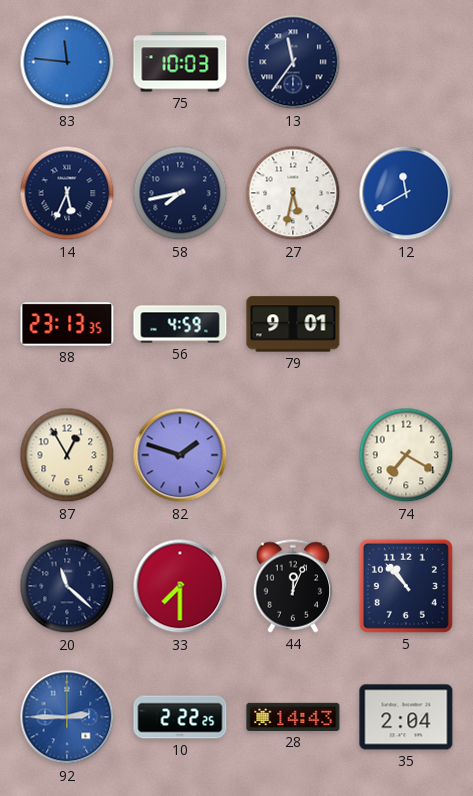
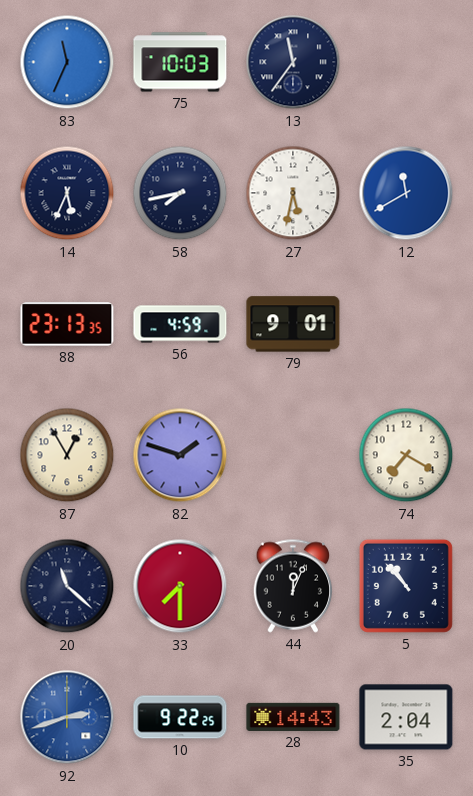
83: 11:46 -> 11:34
92: 2:45 -> 2:42
10: 2:22 -> 9:22
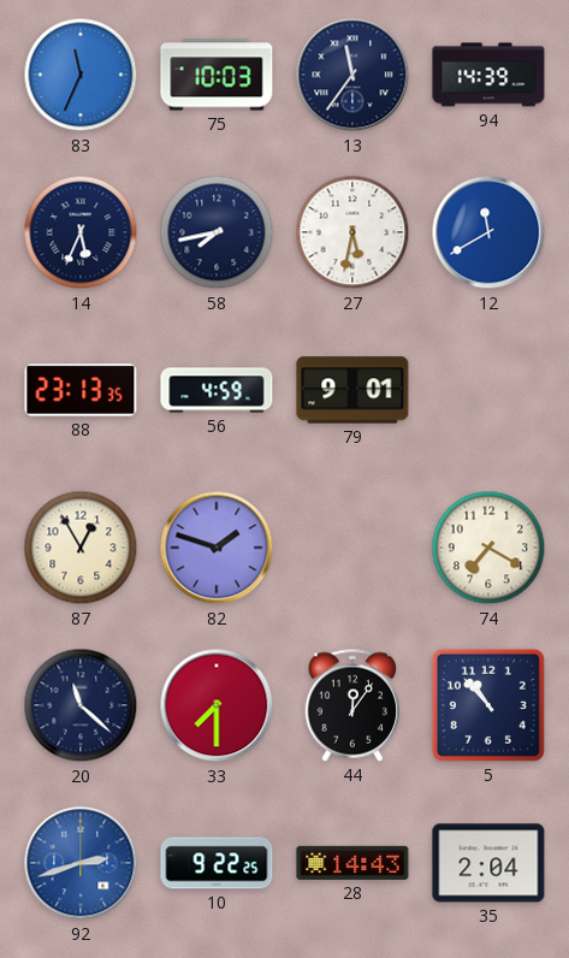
94: none -> 14:39
44: 12:04 -> 12:06
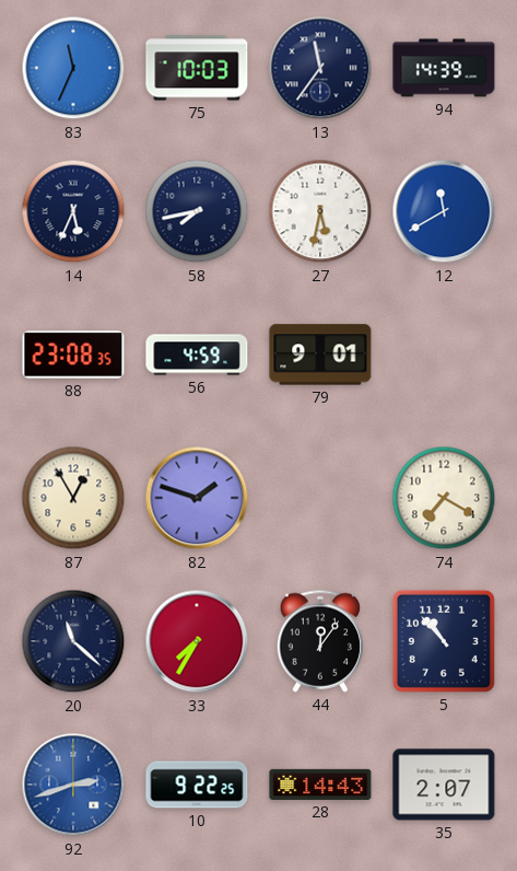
88: 23:13 -> 23:08
33: 7:30 -> 7:35
35: 2:04 -> 2:07
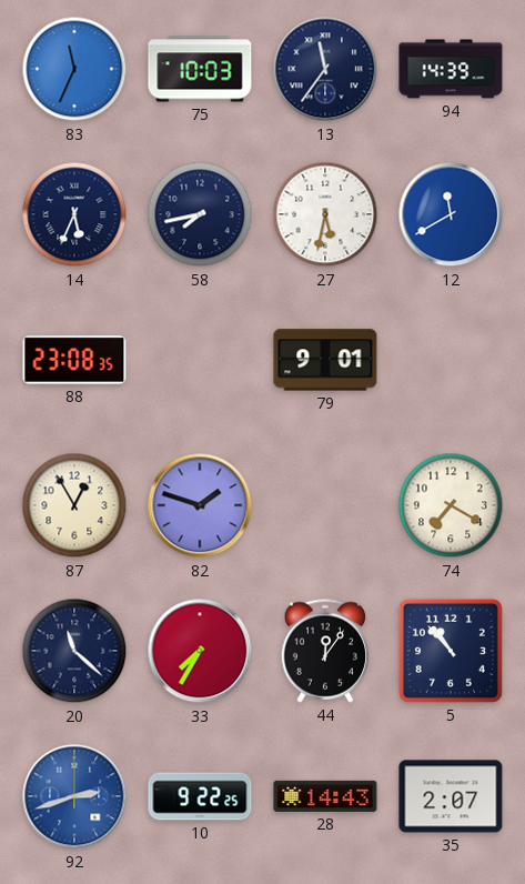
56: 4:59 -> none
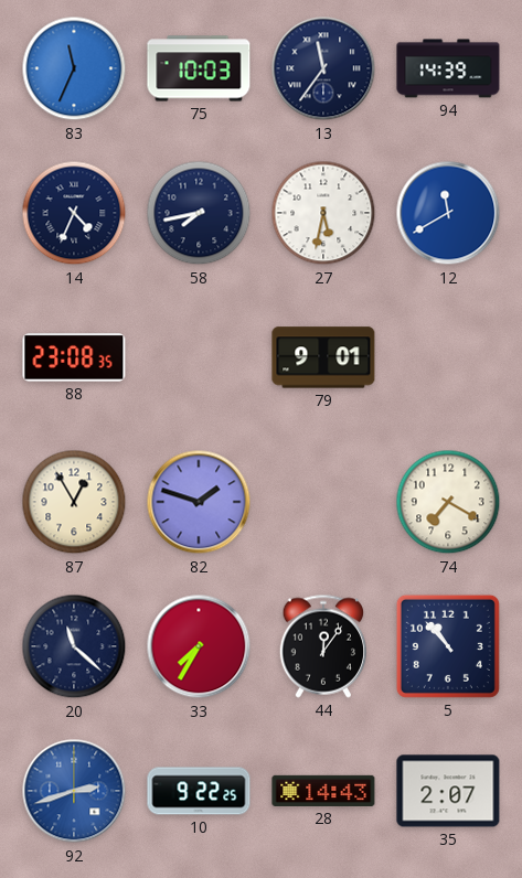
14: 5:34 -> 4:34
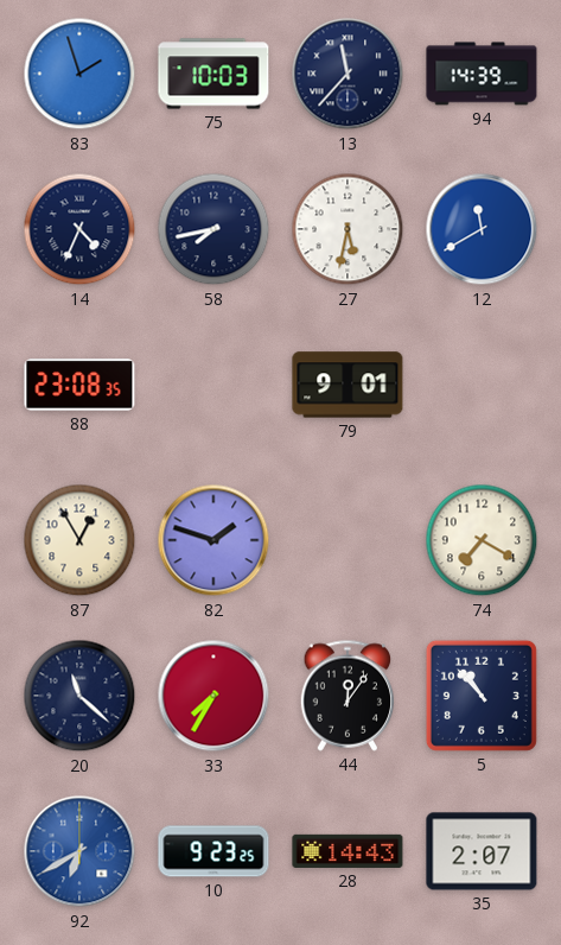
83: 11:34 -> 1:57
13: 11:36 -> 11:37
92: 2:42 -> 6:40
10: 9:22 -> 9:23
